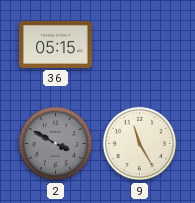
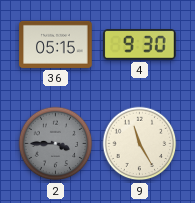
4: none -> 9:30
2: 3:50 -> 3:45
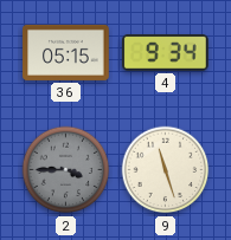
4: 9:30 -> 9:34
9: 11:25 -> 11:27
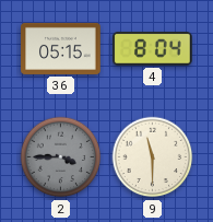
4: 9:34 -> 8:04
9: 11:27 -> 11:30
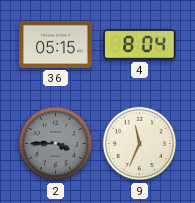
9: 11:30 -> 11:34
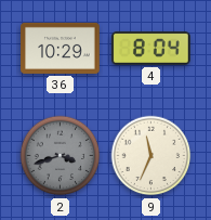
36: 05:15 -> 10:29
2: 3:45 -> 3:42
